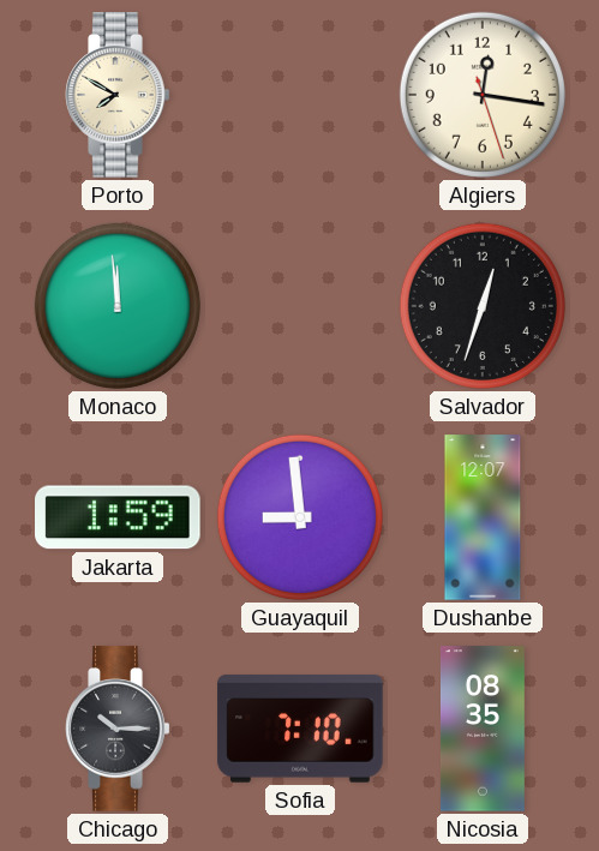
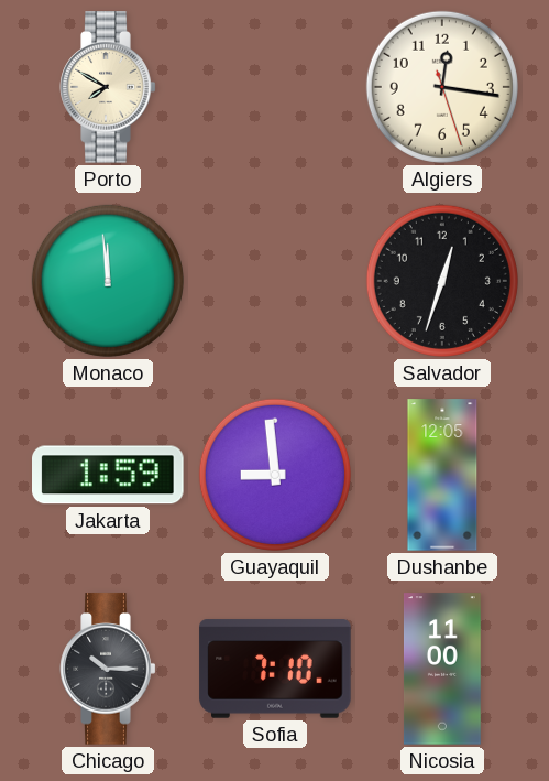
Dushanbe: 12:07 -> 12:05
Nicosia: 08:35 -> 11:00
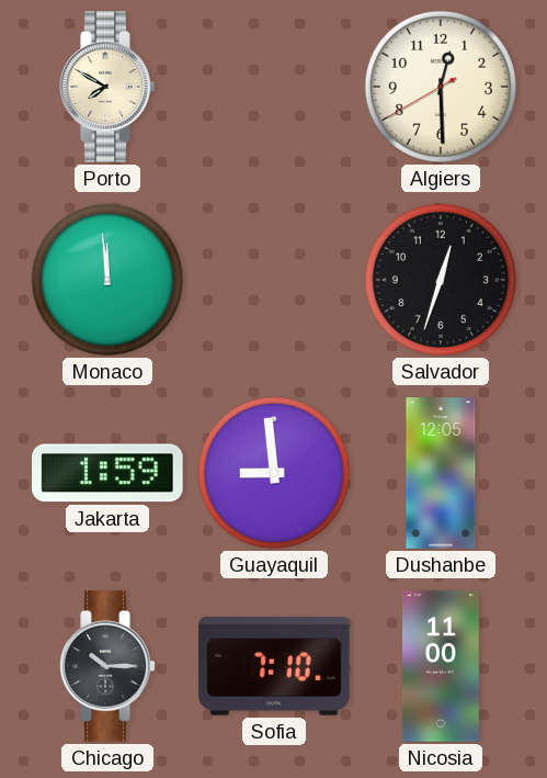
Algiers: 12:16 -> 12:29
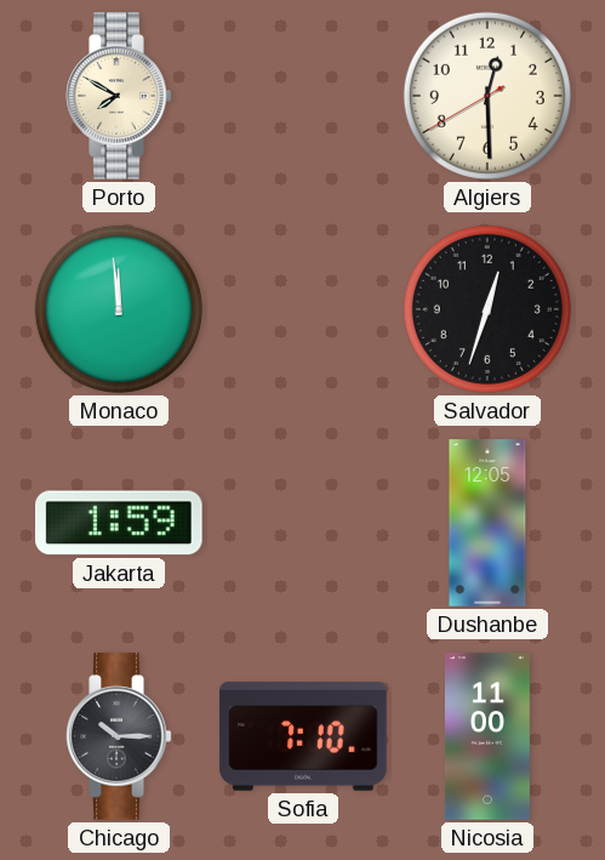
Guayaquil: 8:59 -> none
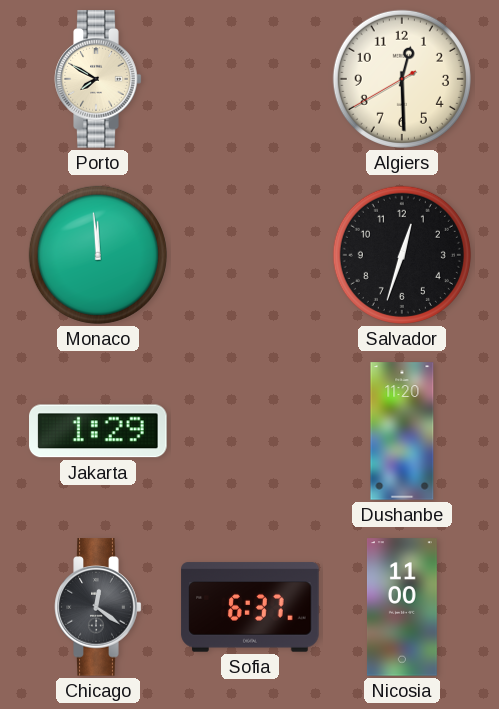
Jakarta: 1:59 -> 1:29
Dushanbe: 12:05 -> 11:20
Chicago: 10:15 -> 12:21
Sofia: 7:10 -> 6:37
